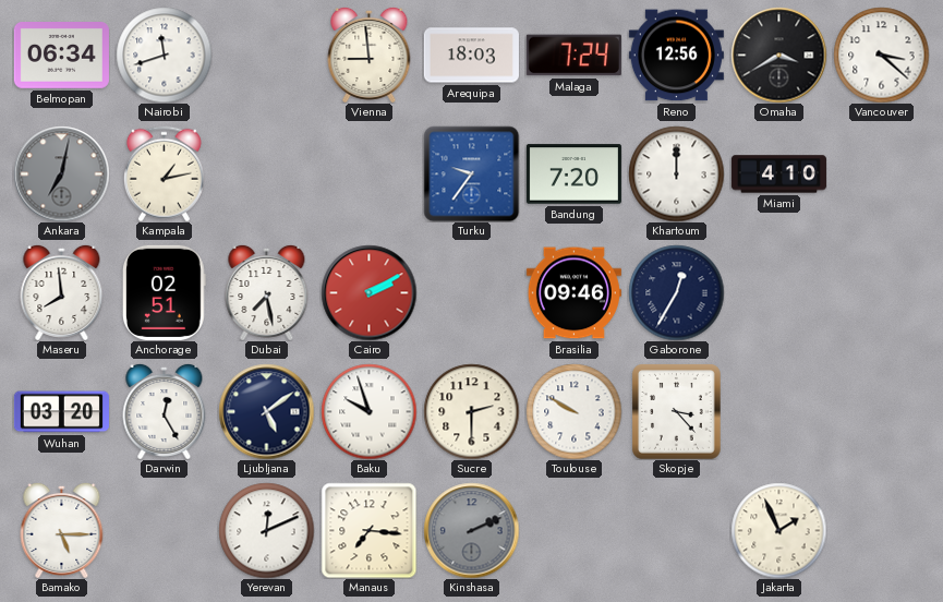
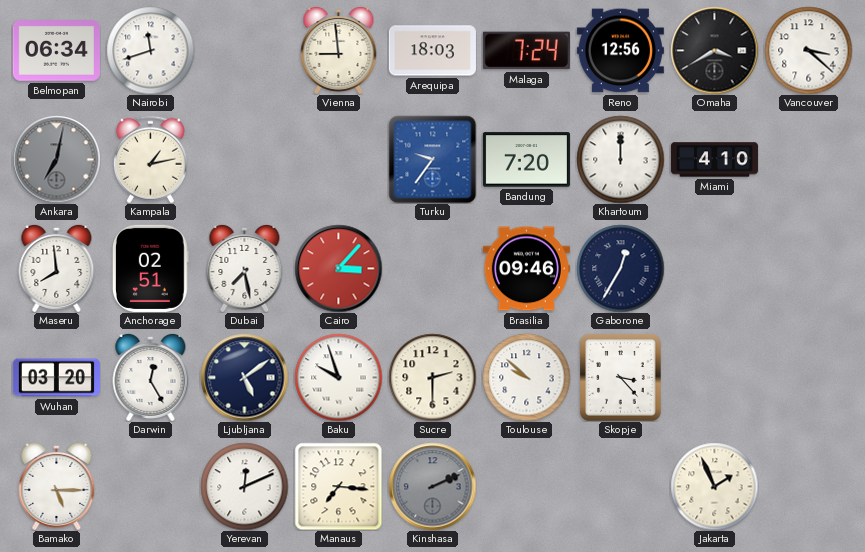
Cairo: 2:10 -> 3:07
Toulouse: 9:50 -> 9:52
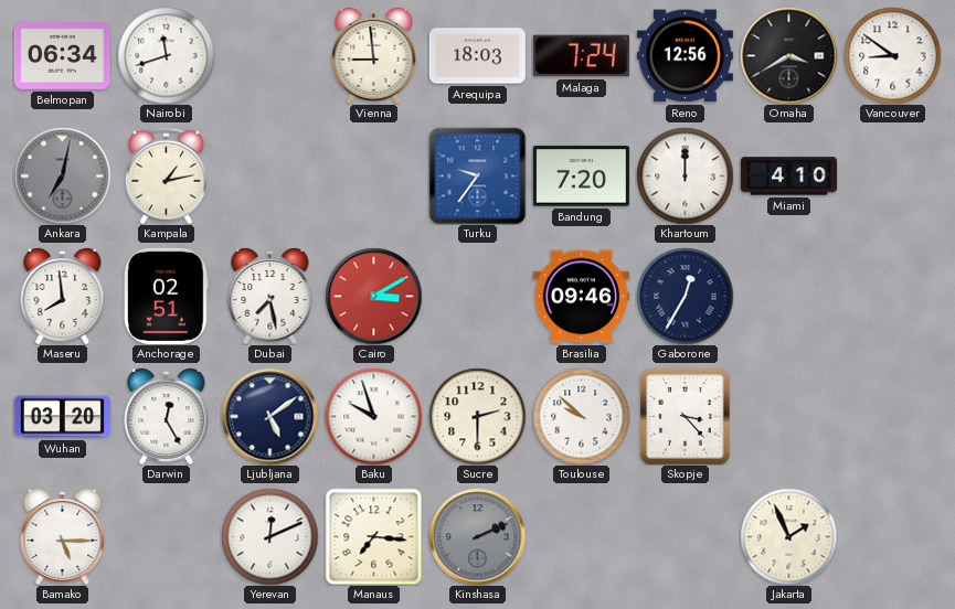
Vancouver: 3:22 -> 8:51
Cairo: 3:07 -> 3:10
